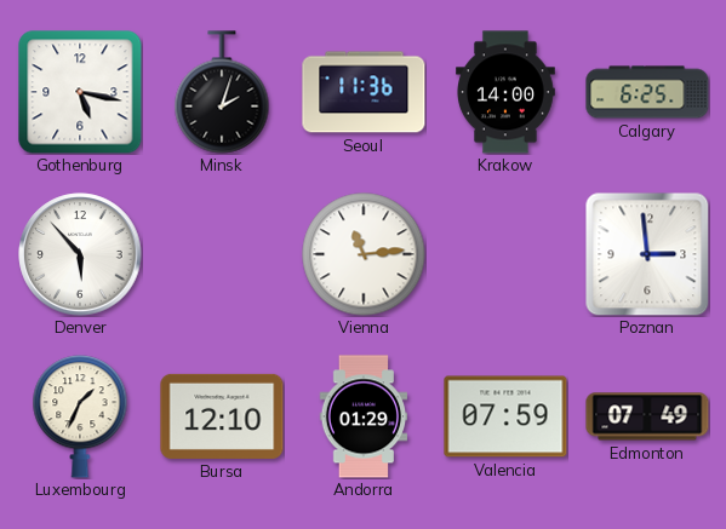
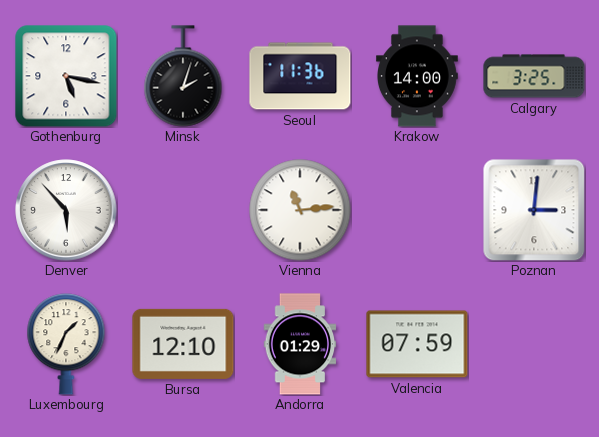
Calgary: 6:25 -> 3:25
Poznan: 2:59 -> 3:01
Edmonton: 07:49 -> none
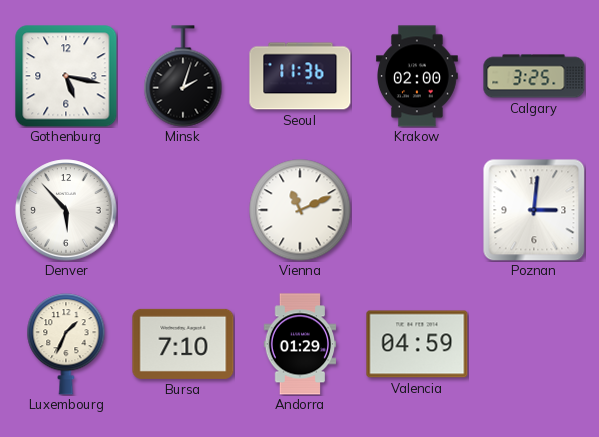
Krakow: 14:00 -> 02:00
Vienna: 11:14 -> 11:11
Bursa: 12:10 -> 7:10
Valencia: 07:59 -> 04:59
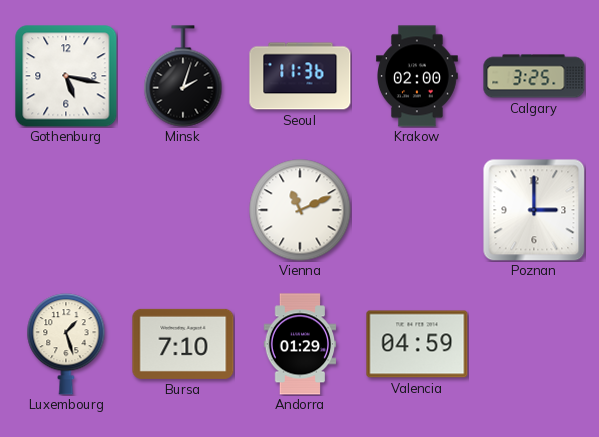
Denver: 5:53 -> none
Poznan: 3:01 -> 3:00
Luxembourg: 1:34 -> 1:27
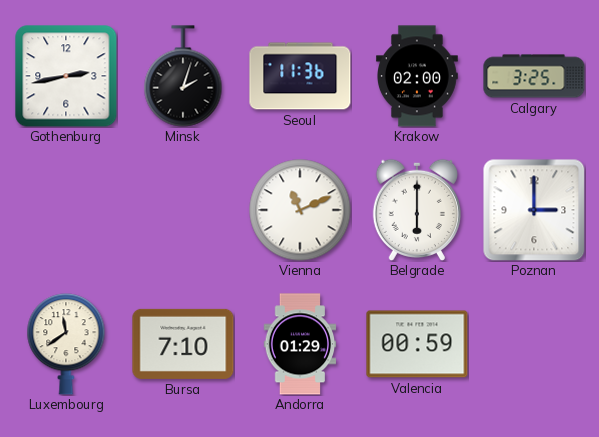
Gothenburg: 5:17 -> 2:43
Belgrade: none -> 6:00
Luxembourg: 1:27 -> 11:39
Valencia: 04:59 -> 00:59
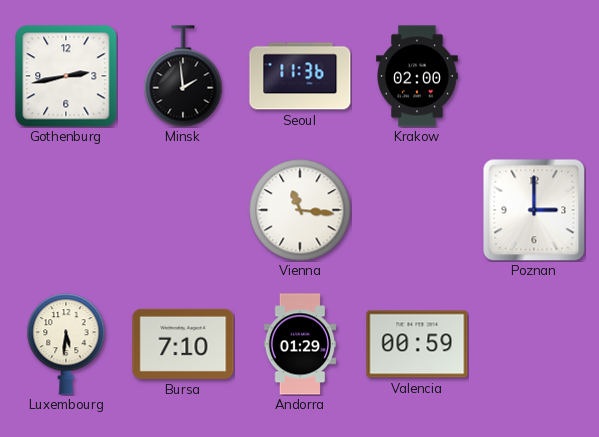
Minsk: 2:03 -> 1:59
Calgary: 3:25 -> none
Vienna: 11:11 -> 11:16
Belgrade: 6:00 -> none
Luxembourg: 11:39 -> 5:31
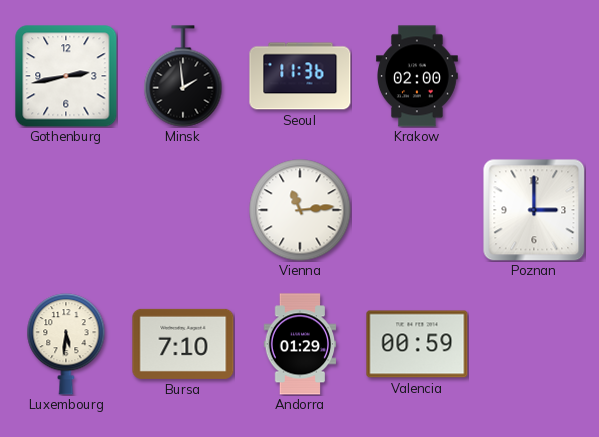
Vienna: 11:16 -> 11:14
